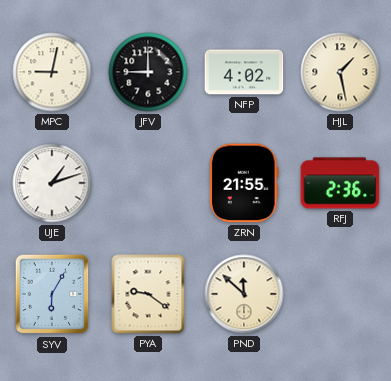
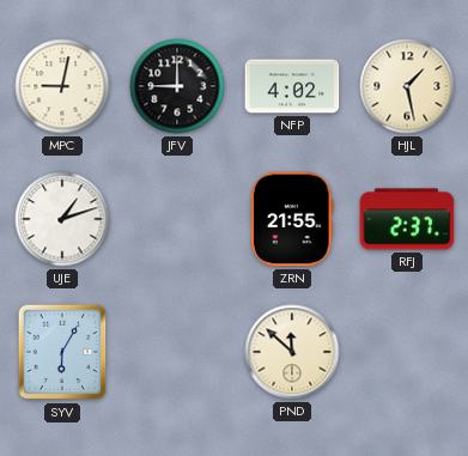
RFJ: 2:36 -> 2:37
PYA: 9:21 -> none
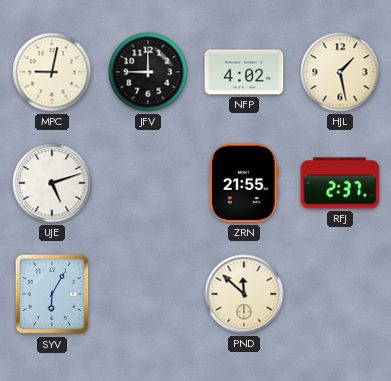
UJE: 1:12 -> 5:12
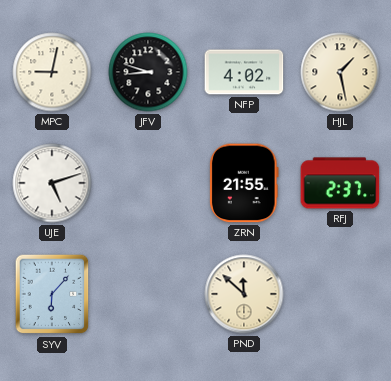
JFV: 9:00 -> 8:48
SYV: 6:05 -> 6:07
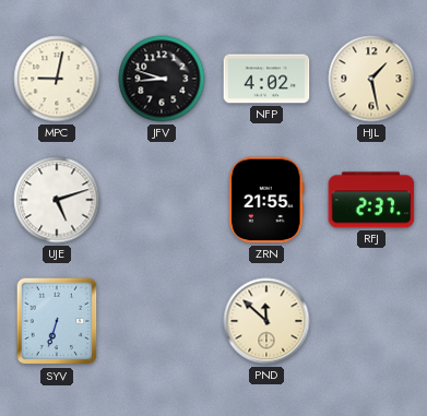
SYV: 6:07 -> 6:33
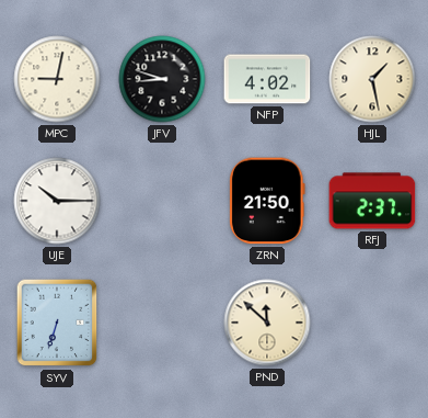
UJE: 5:12 -> 10:15
ZRN: 21:55 -> 21:50
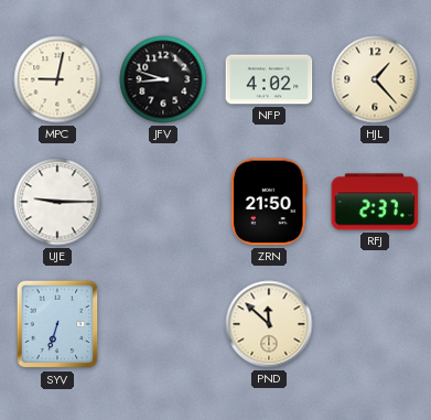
HJL: 1:28 -> 1:23
UJE: 10:15 -> 9:15
